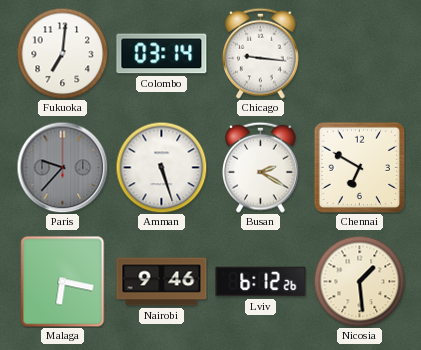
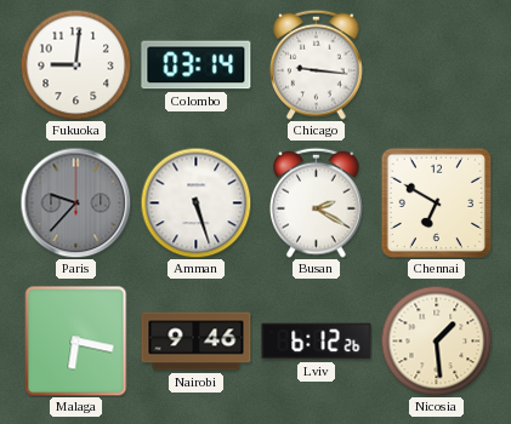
Fukuoka: 7:01 -> 9:01
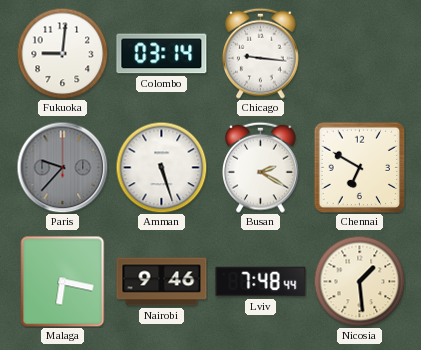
Lviv: 6:12 -> 7:48
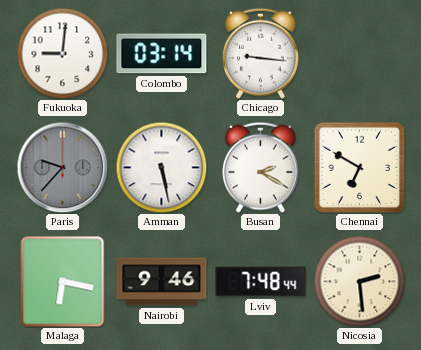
Amman: 5:27 -> 5:28
Nicosia: 1:29 -> 2:29
